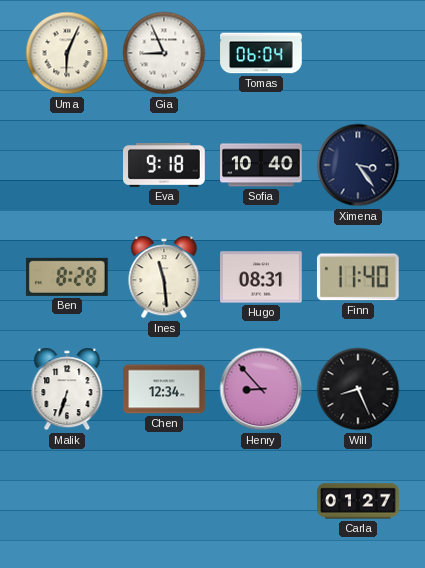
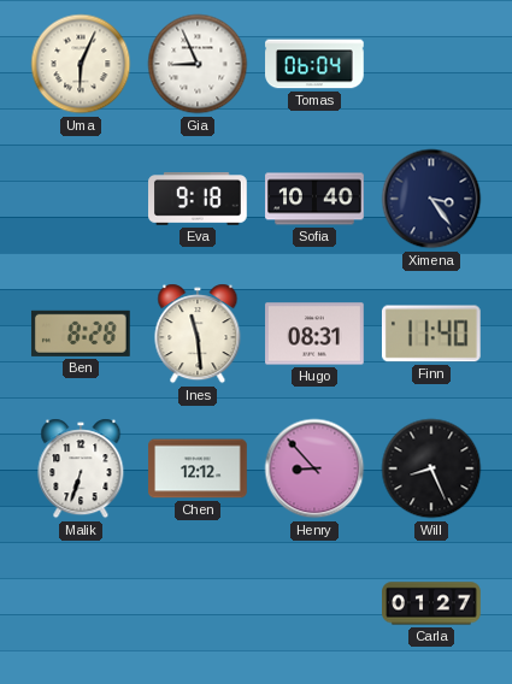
Chen: 12:34 -> 12:12
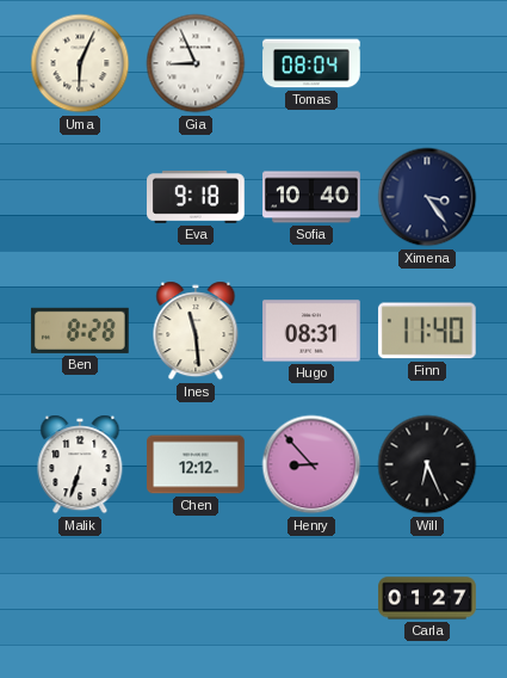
Tomas: 06:04 -> 08:04
Will: 8:26 -> 6:26
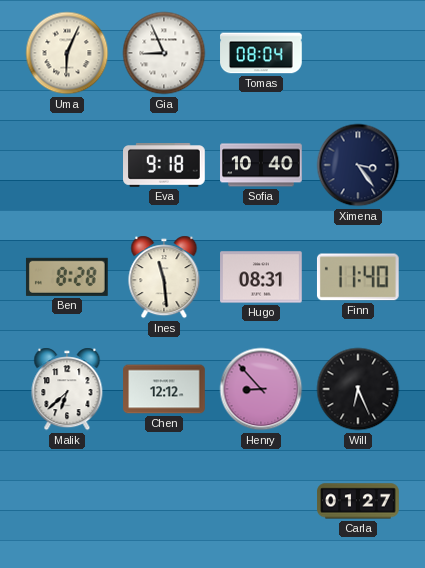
Malik: 6:33 -> 6:38
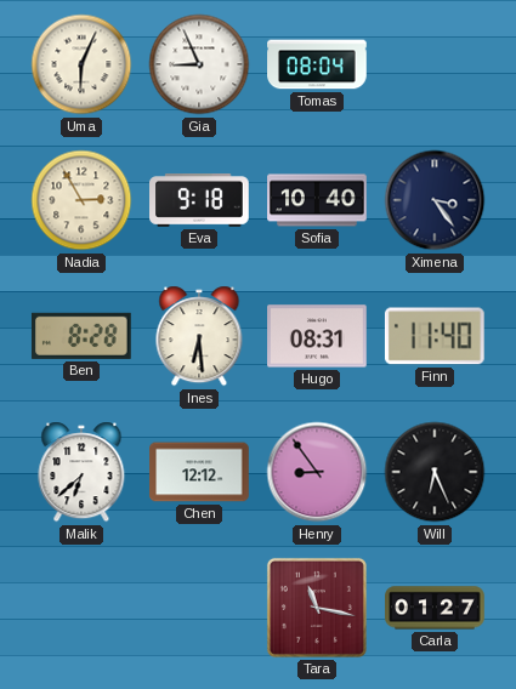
Nadia: none -> 2:55
Ines: 11:29 -> 6:29
Henry: 8:53 -> 8:54
Tara: none -> 11:17
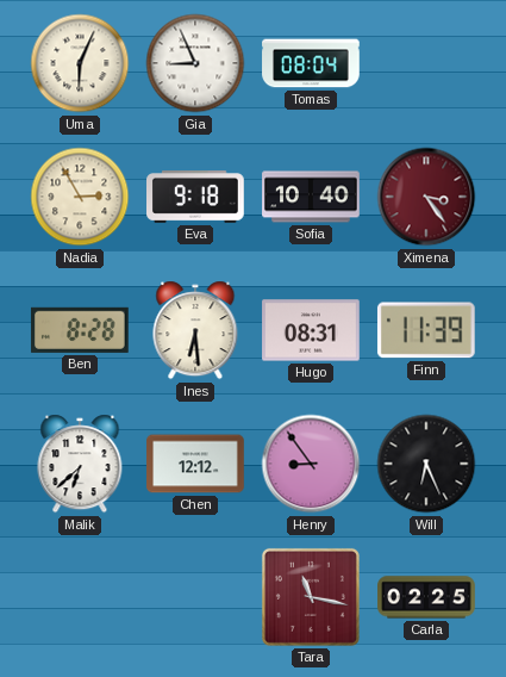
Ximena dial: navy -> burgundy
Finn: 11:40 -> 11:39
Carla: 01:27 -> 02:25
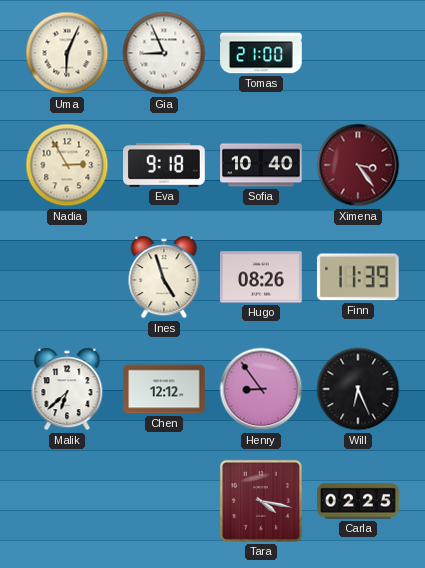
Tomas: 08:04 -> 21:00
Ben: 8:28 -> none
Ines: 6:29 -> 4:57
Hugo: 08:31 -> 08:26
Tara: 11:17 -> 4:17
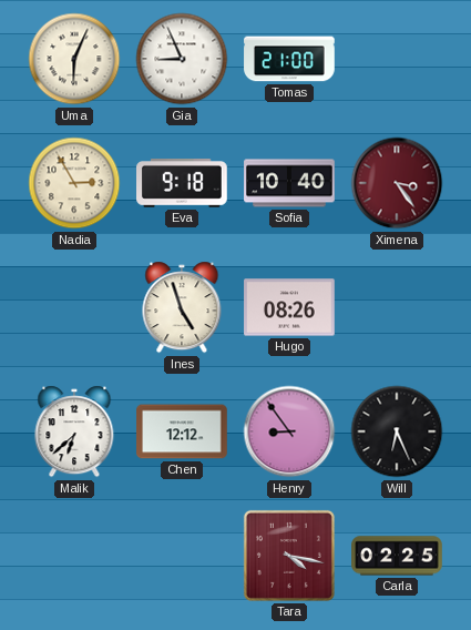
Finn: 11:39 -> none
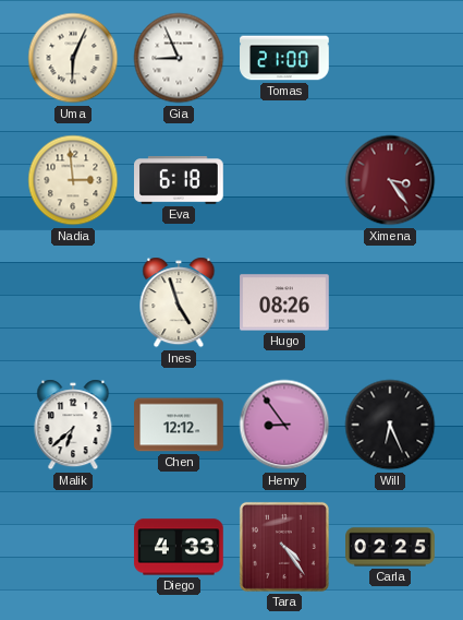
Nadia: 2:55 -> 2:59
Eva: 9:18 -> 6:18
Sofia: 10:40 -> none
Diego: none -> 4:33
Tara: 4:17 -> 4:24
